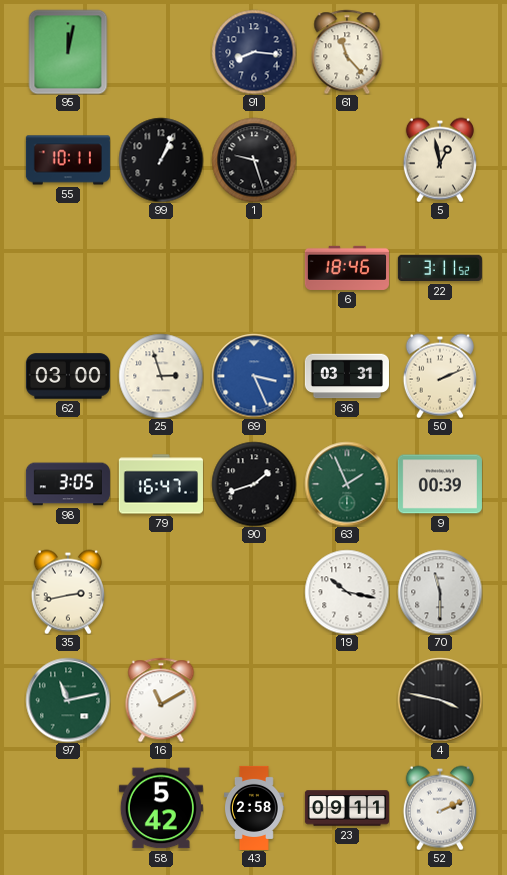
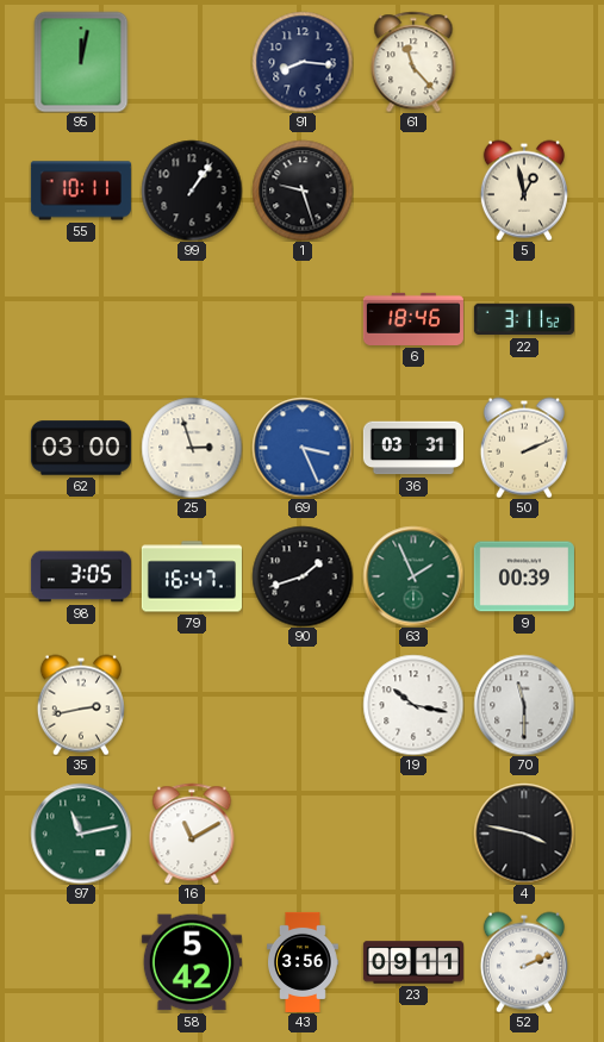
99: 1:04 -> 1:06
43: 2:58 -> 3:56
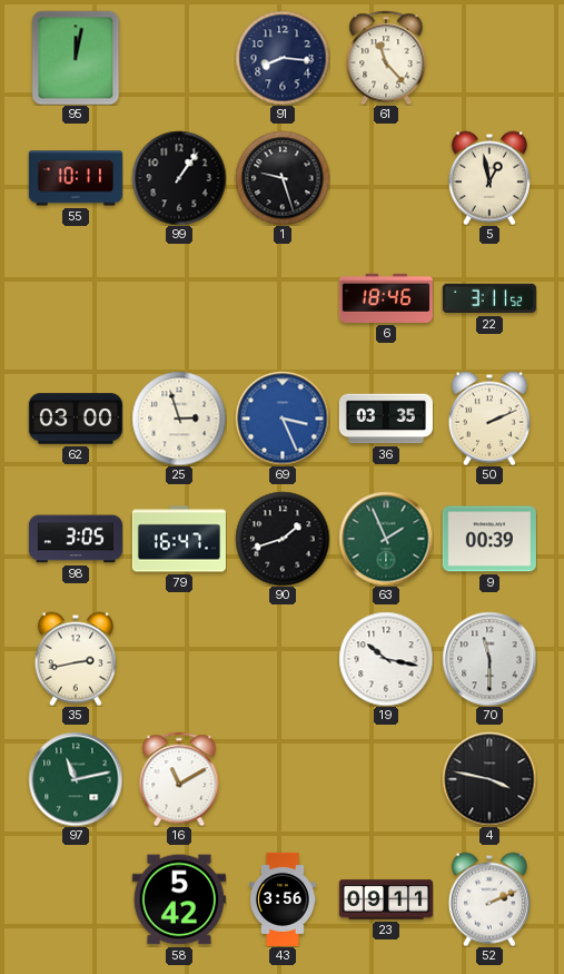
36: 03:31 -> 03:35
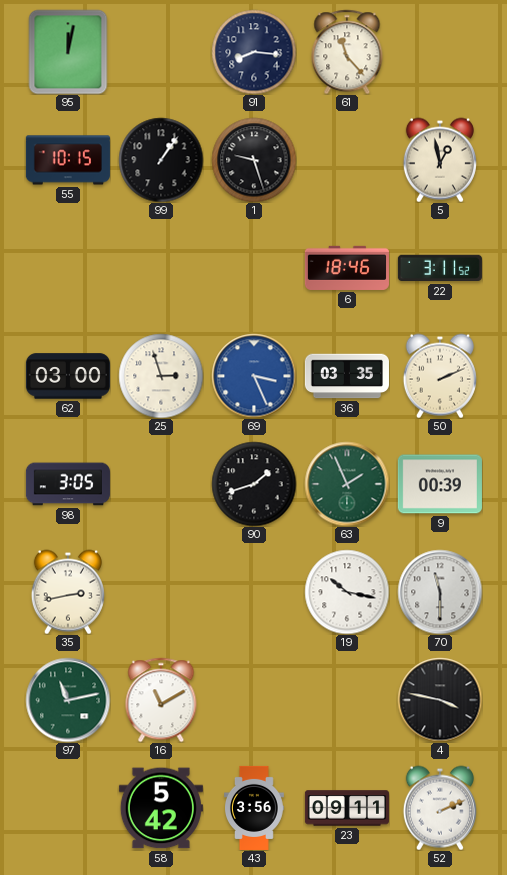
55: 10:11 -> 10:15
79: 16:47 -> none
